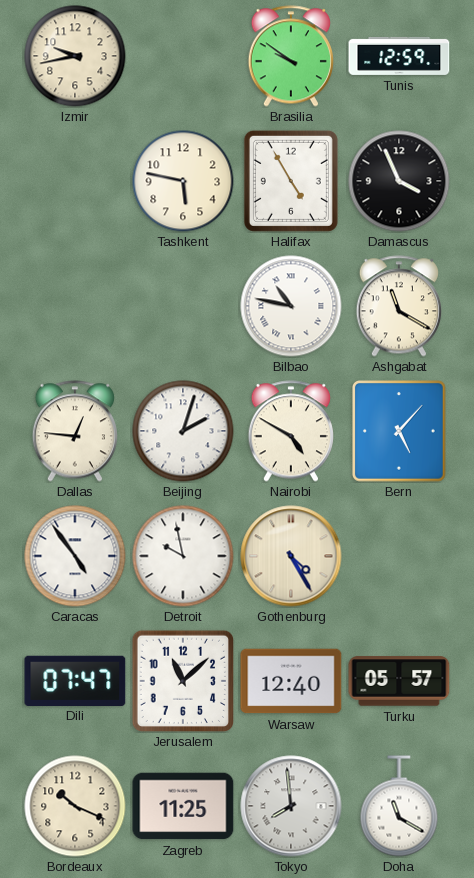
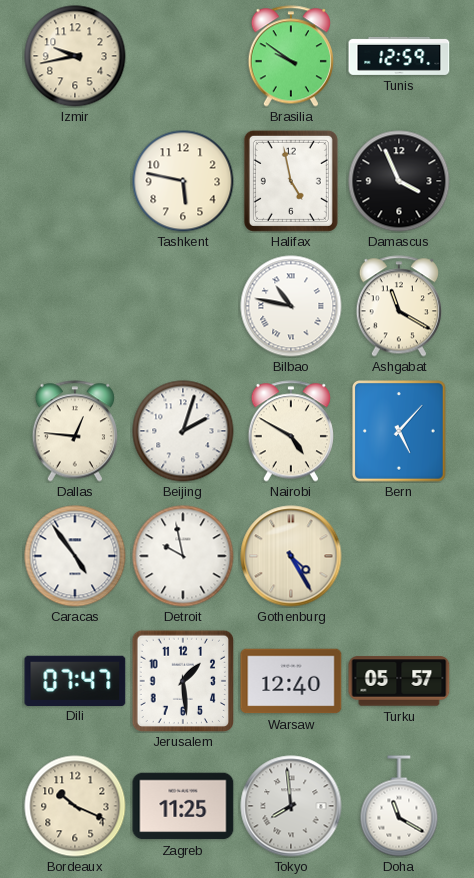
Halifax: 4:55 -> 4:58
Jerusalem: 11:08 -> 1:29
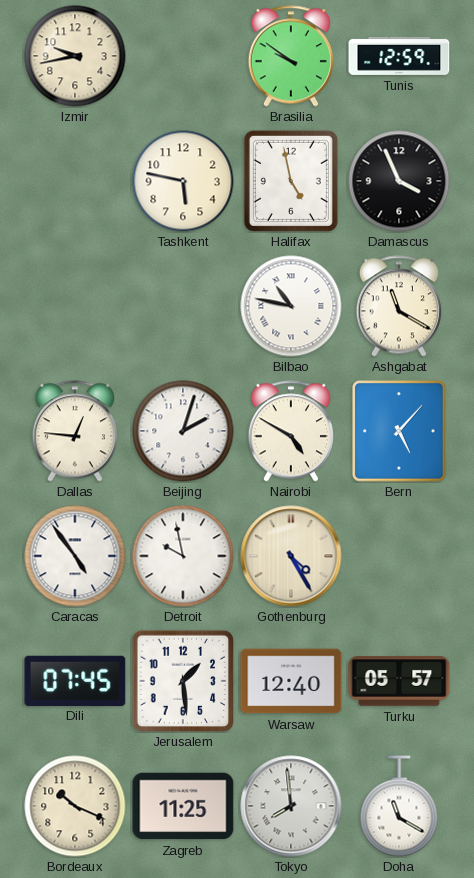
Dili: 07:47 -> 07:45
